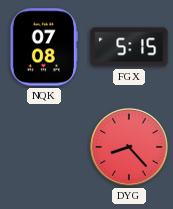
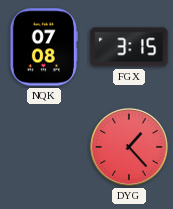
FGX: 5:15 -> 3:15
DYG: 8:23 -> 1:23
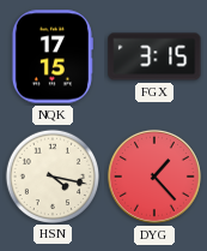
NQK: 07:08 -> 17:15
HSN: none -> 4:17
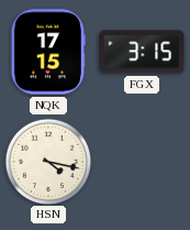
DYG: 1:23 -> none
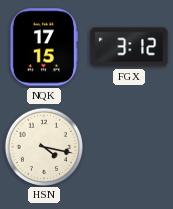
FGX: 3:15 -> 3:12
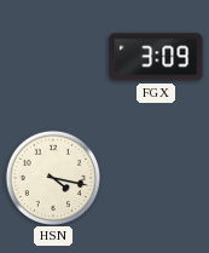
NQK: 17:15 -> none
FGX: 3:12 -> 3:09
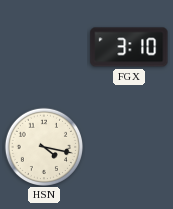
FGX: 3:09 -> 3:10
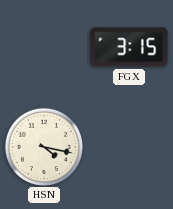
FGX: 3:10 -> 3:15
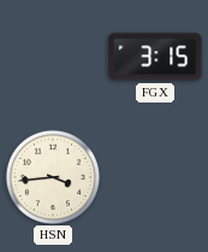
HSN: 4:17 -> 3:44
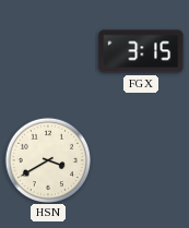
HSN: 3:44 -> 3:40
